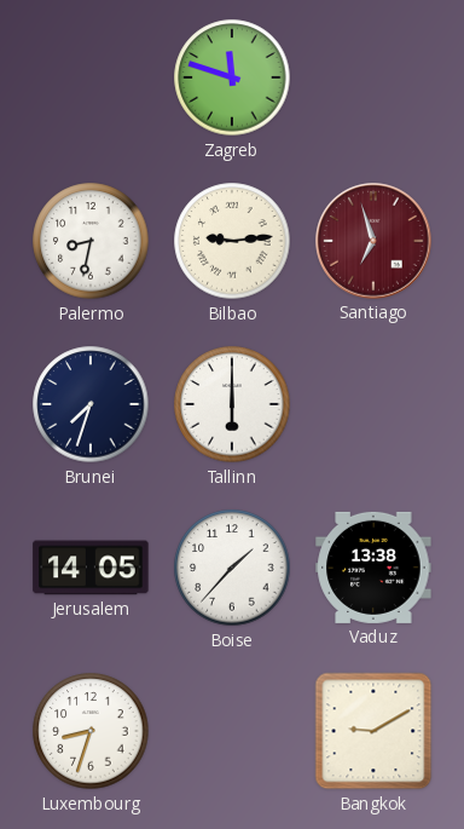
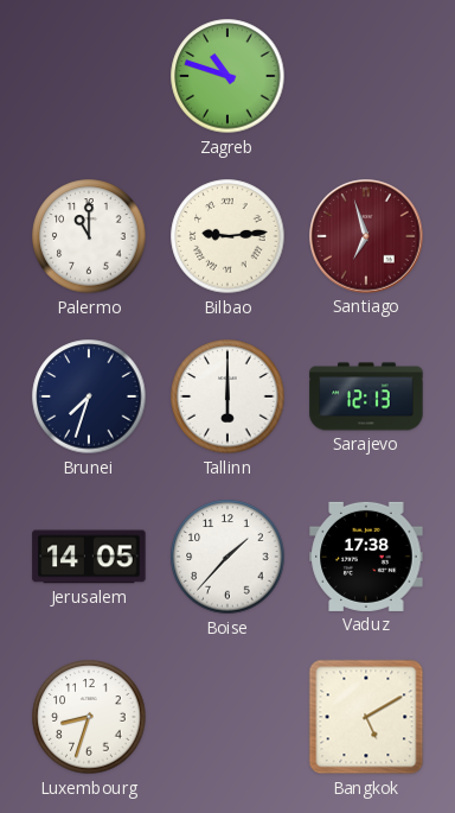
Zagreb: 11:48 -> 10:48
Palermo: 8:32 -> 11:00
Sarajevo: none -> 12:13
Vaduz: 13:38 -> 17:38
Bangkok: 9:10 -> 5:10
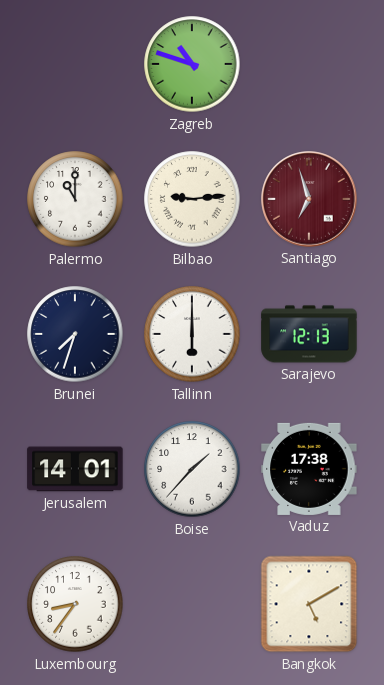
Jerusalem: 14:05 -> 14:01
Luxembourg: 8:33 -> 8:36
